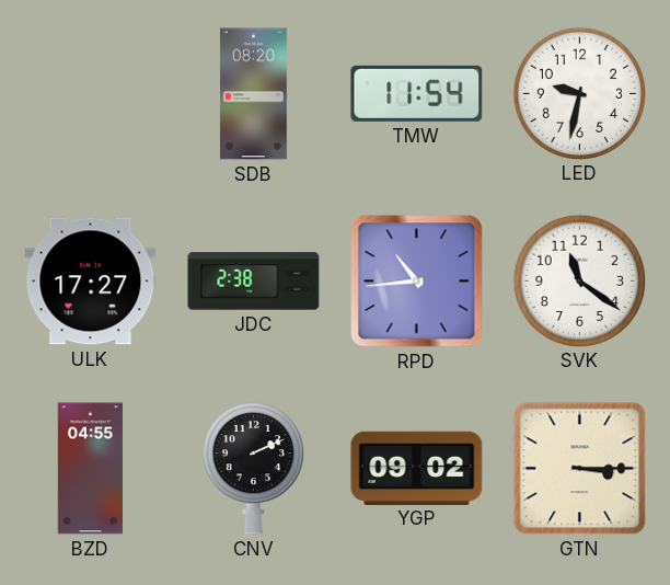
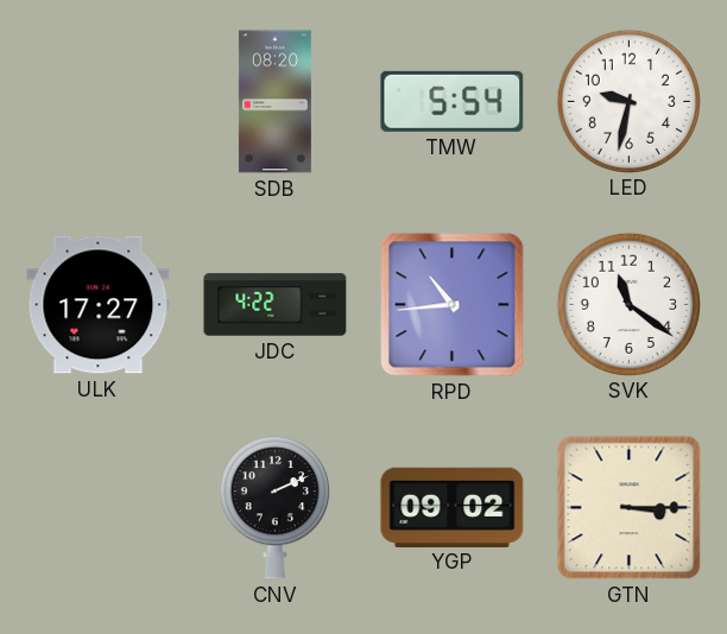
TMW: 11:54 -> 5:54
JDC: 2:38 -> 4:22
BZD: 04:55 -> none
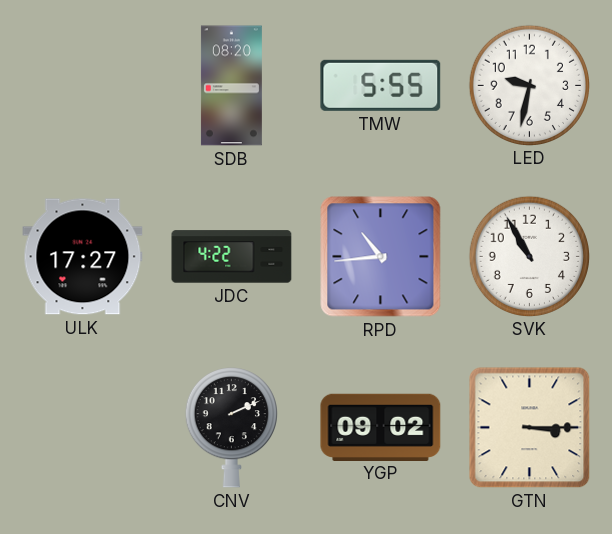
TMW: 5:54 -> 5:55
SVK: 11:21 -> 10:55
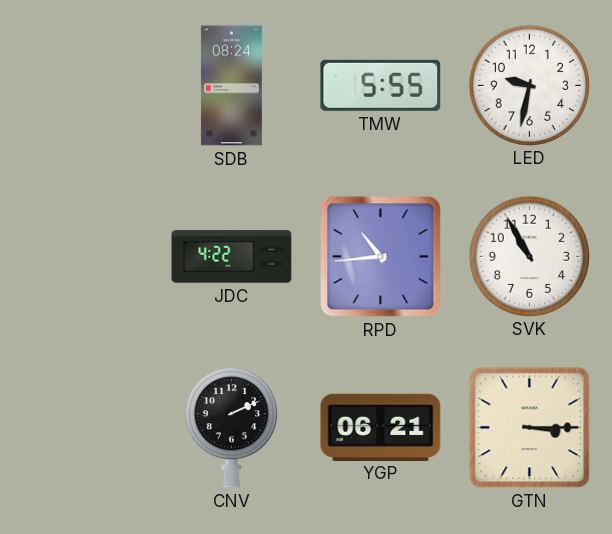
SDB: 08:20 -> 08:24
ULK: 17:27 -> none
YGP: 09:02 -> 06:21
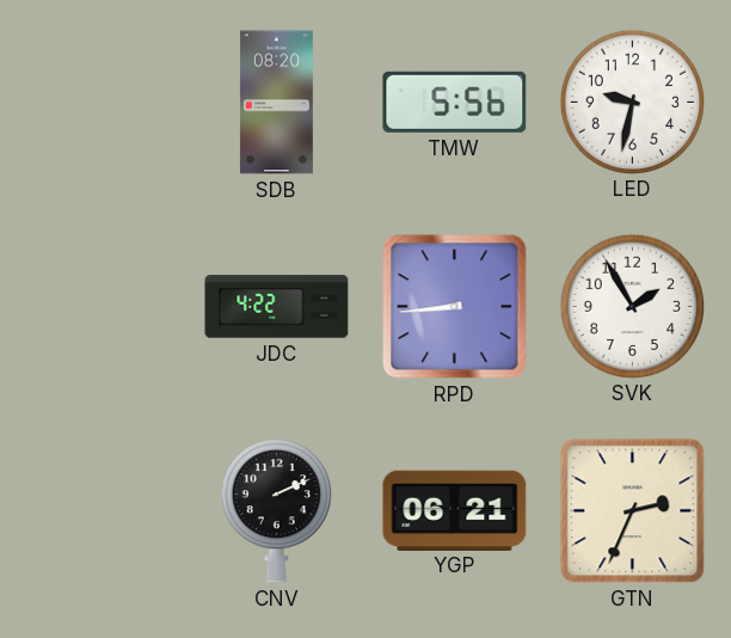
SDB: 08:24 -> 08:20
TMW: 5:55 -> 5:56
RPD: 10:44 -> 8:44
SVK: 10:55 -> 1:55
GTN: 3:15 -> 2:34
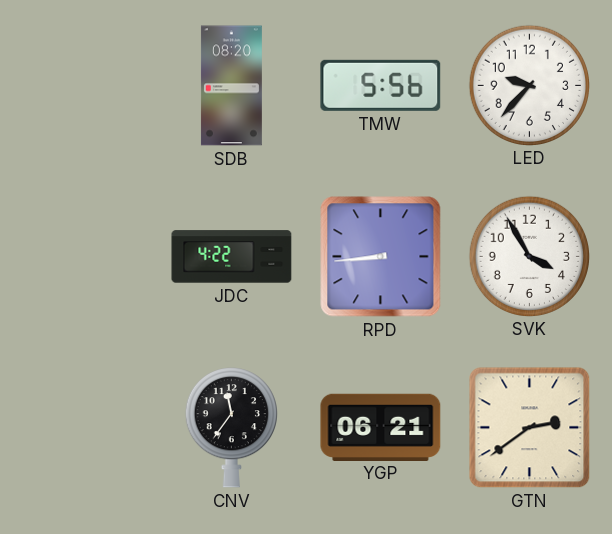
LED: 9:32 -> 9:37
SVK: 1:55 -> 3:55
CNV: 2:11 -> 11:36
GTN: 2:34 -> 2:39
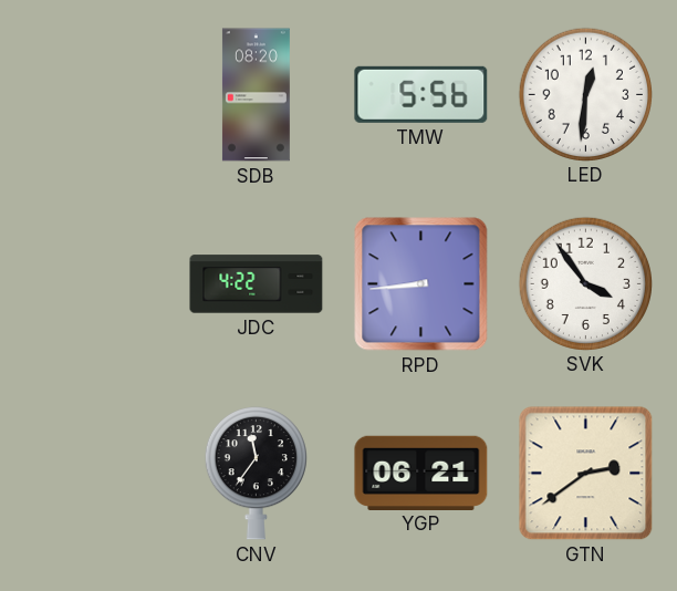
LED: 9:37 -> 12:31
SVK: 3:55 -> 3:54
